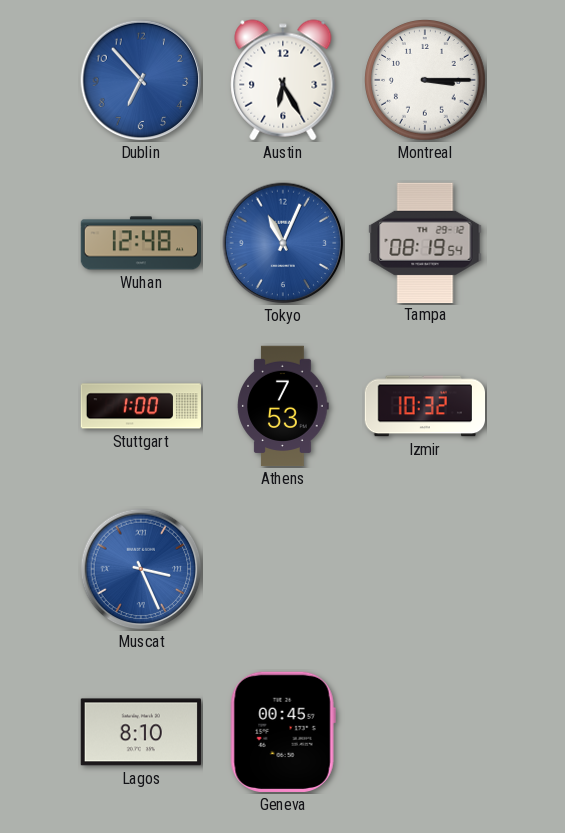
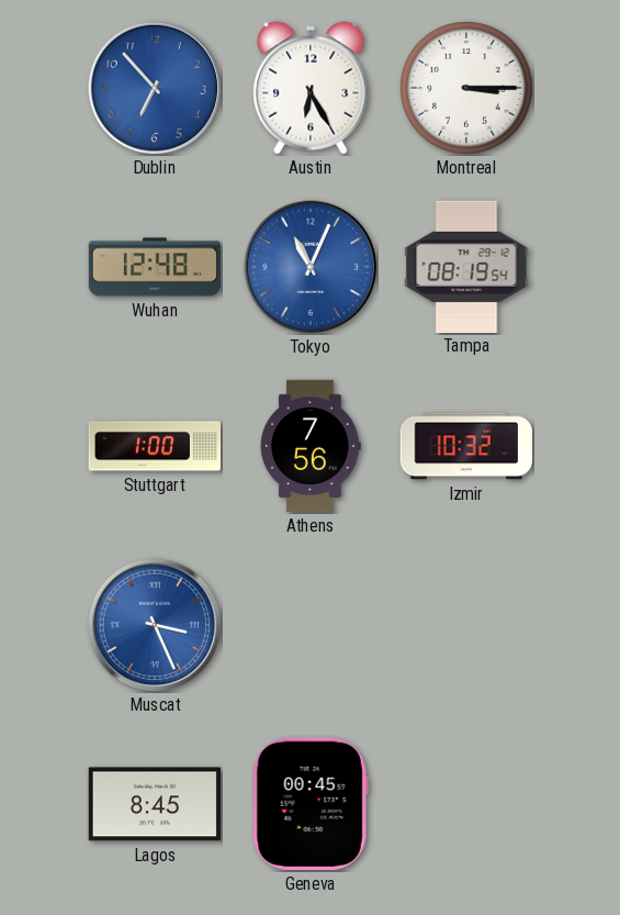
Athens: 7:53 -> 7:56
Lagos: 8:10 -> 8:45
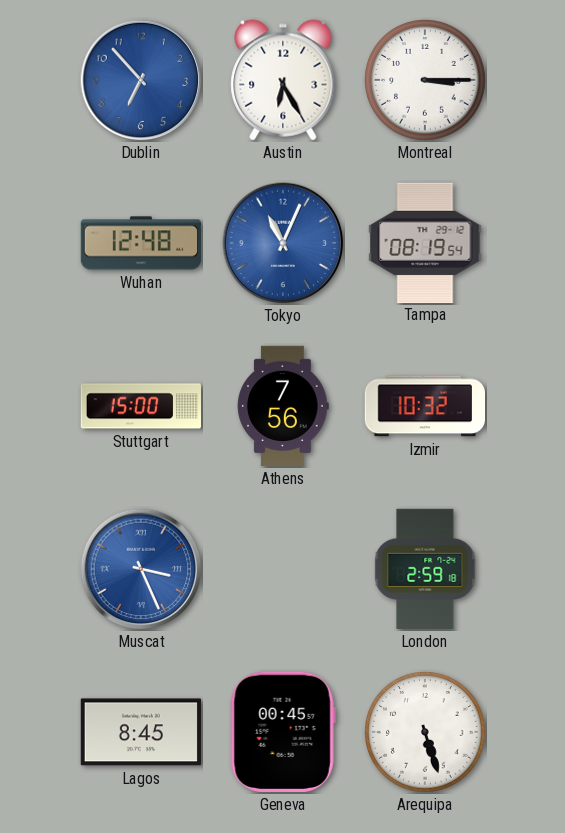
Stuttgart: 1:00 -> 15:00
London: none -> 2:59
Arequipa: none -> 5:27
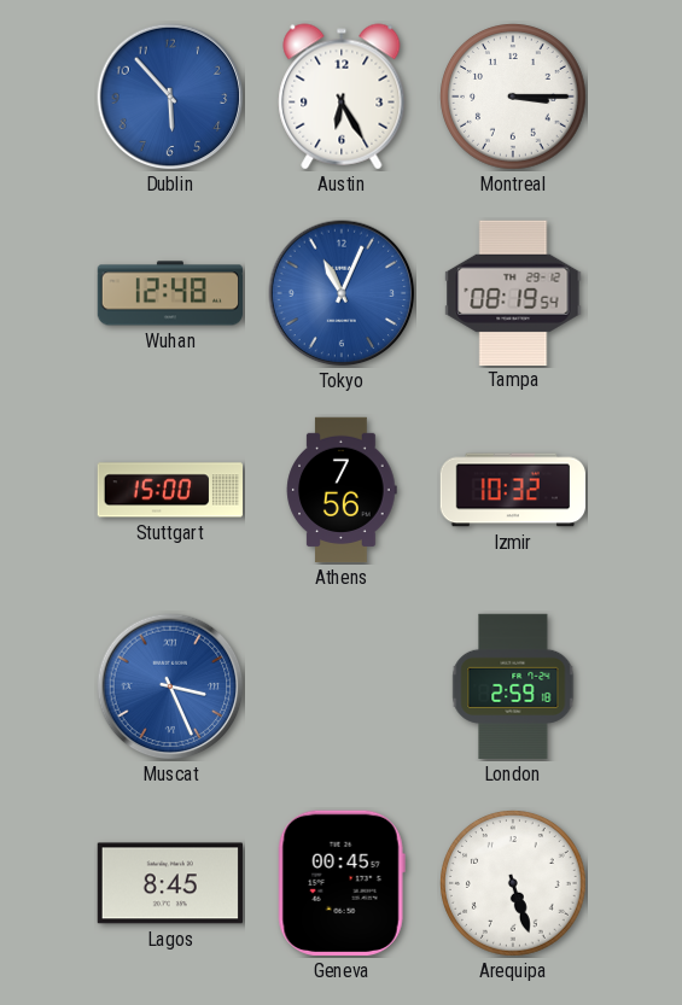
Dublin: 6:53 -> 5:53
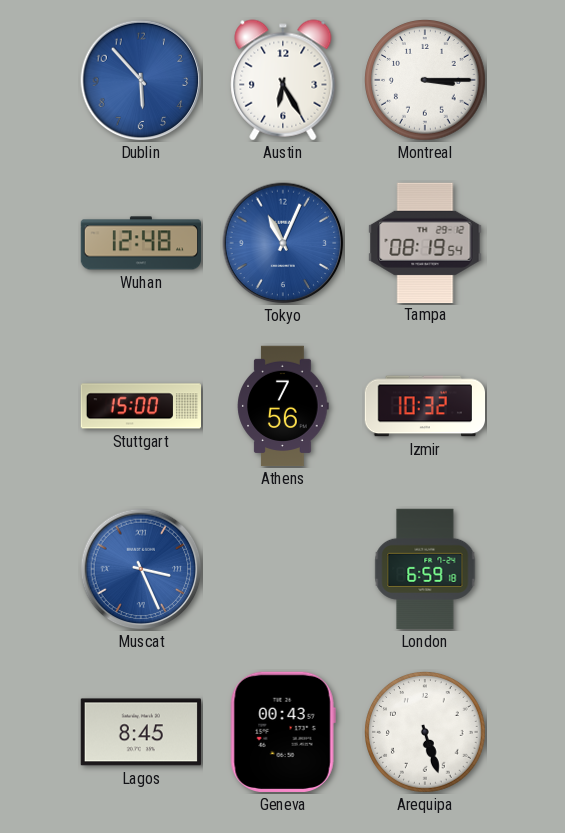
London: 2:59 -> 6:59
Geneva: 00:45 -> 00:43
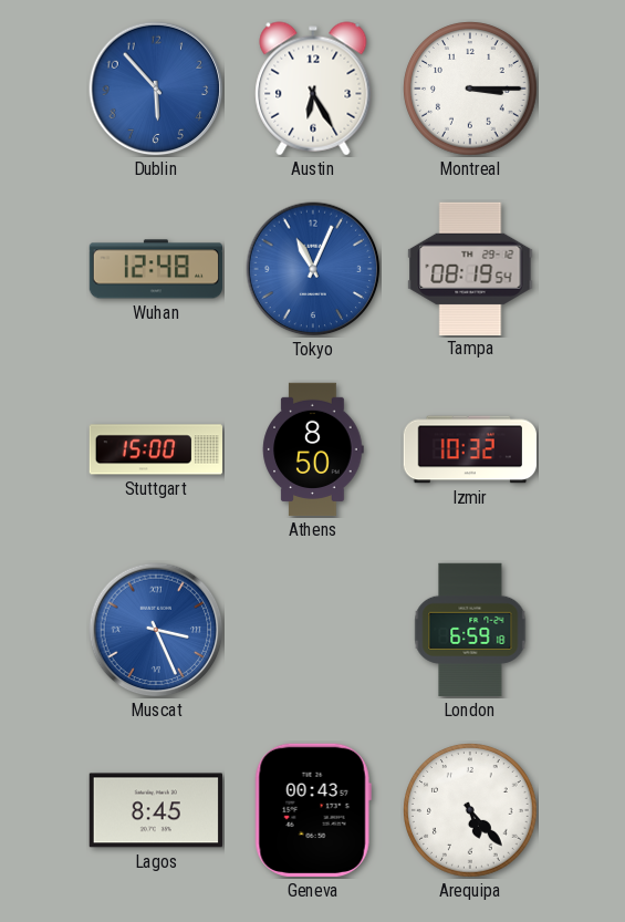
Athens: 7:56 -> 8:50
Arequipa: 5:27 -> 5:23
